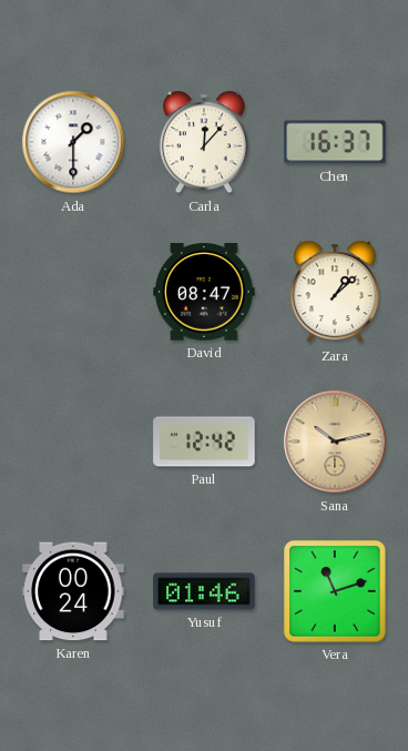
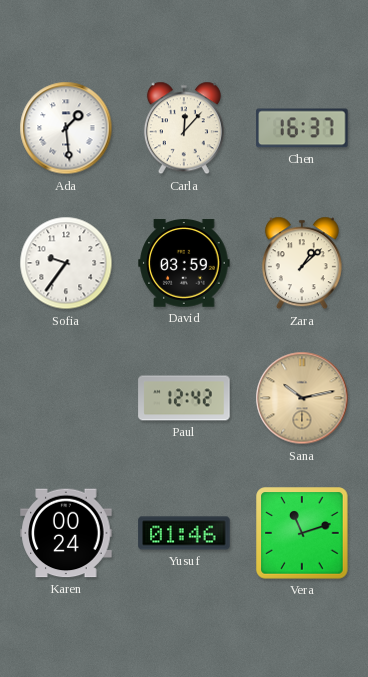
Ada: 1:30 -> 1:29
Sofia: none -> 9:36
David: 08:47 -> 03:59
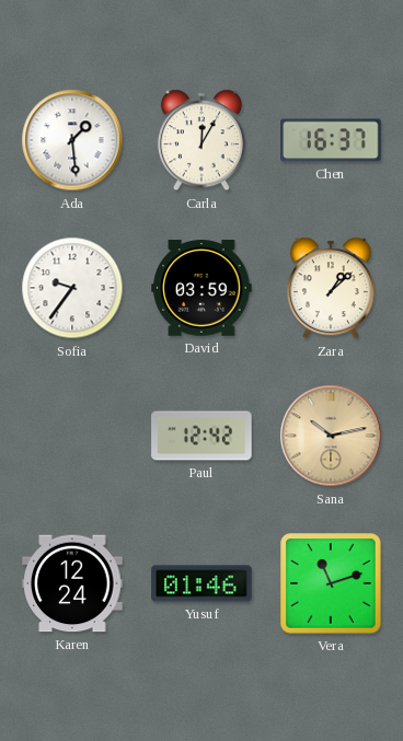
Carla: 12:07 -> 12:05
Karen: 00:24 -> 12:24
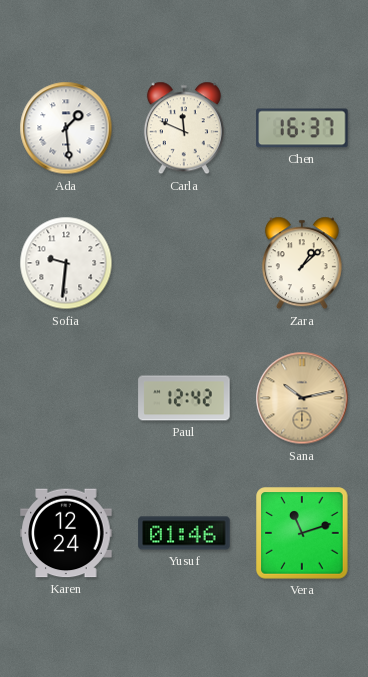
Carla: 12:05 -> 11:49
Sofia: 9:36 -> 9:31
David: 03:59 -> none
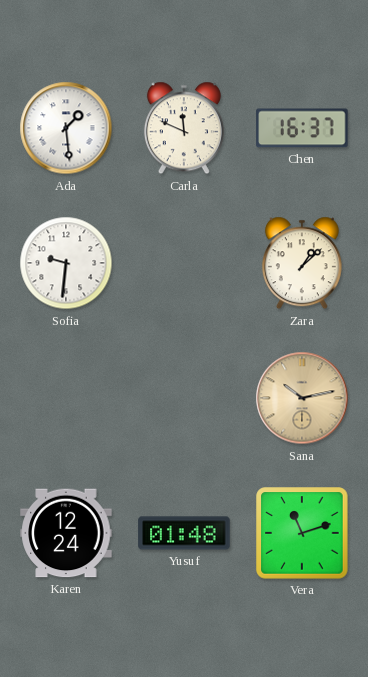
Paul: 12:42 -> none
Yusuf: 01:46 -> 01:48
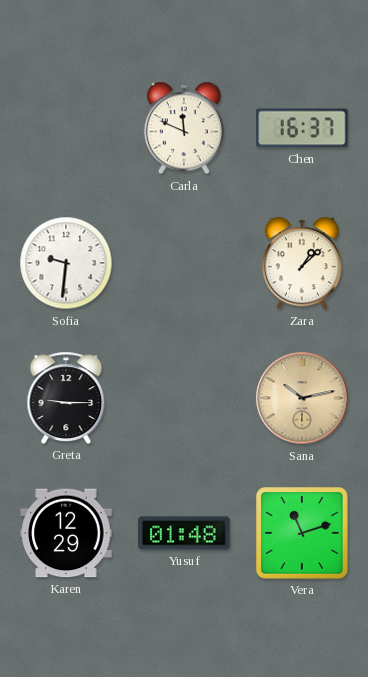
Ada: 1:29 -> none
Greta: none -> 9:15
Karen: 12:24 -> 12:29
